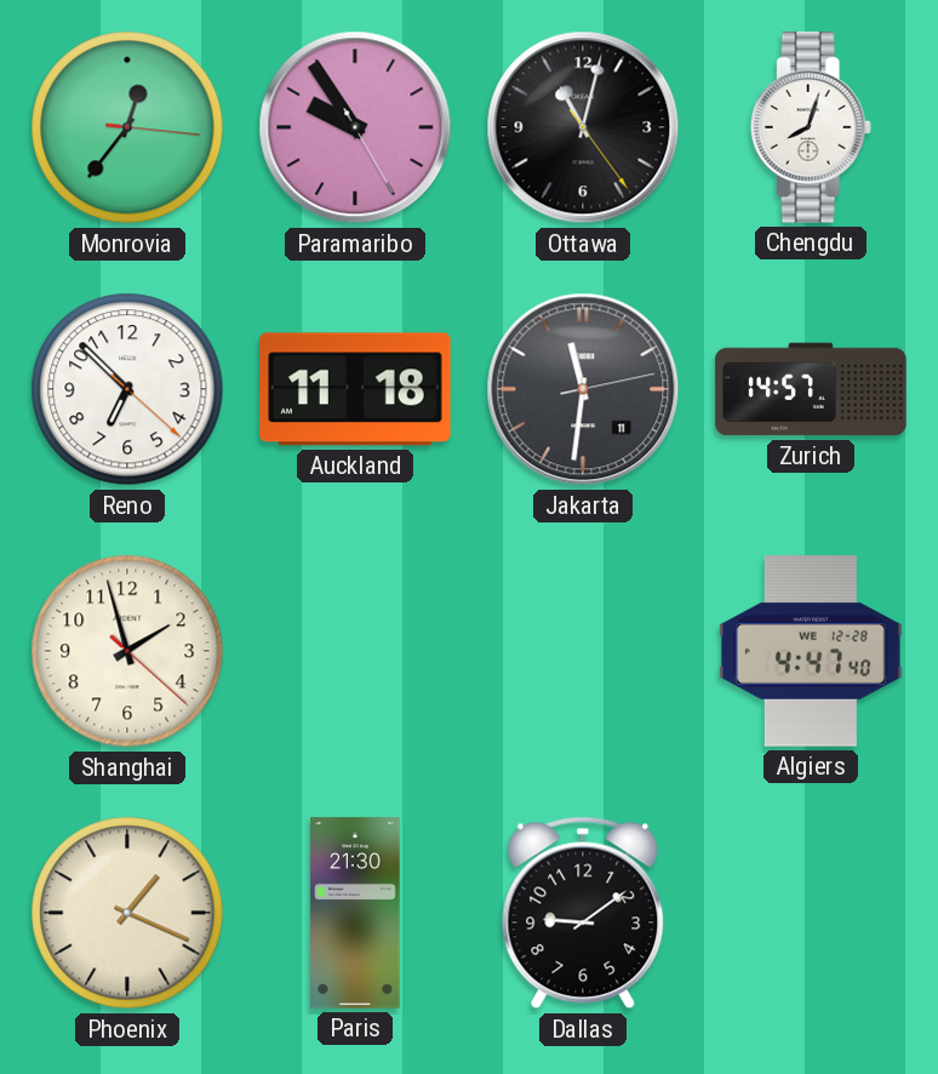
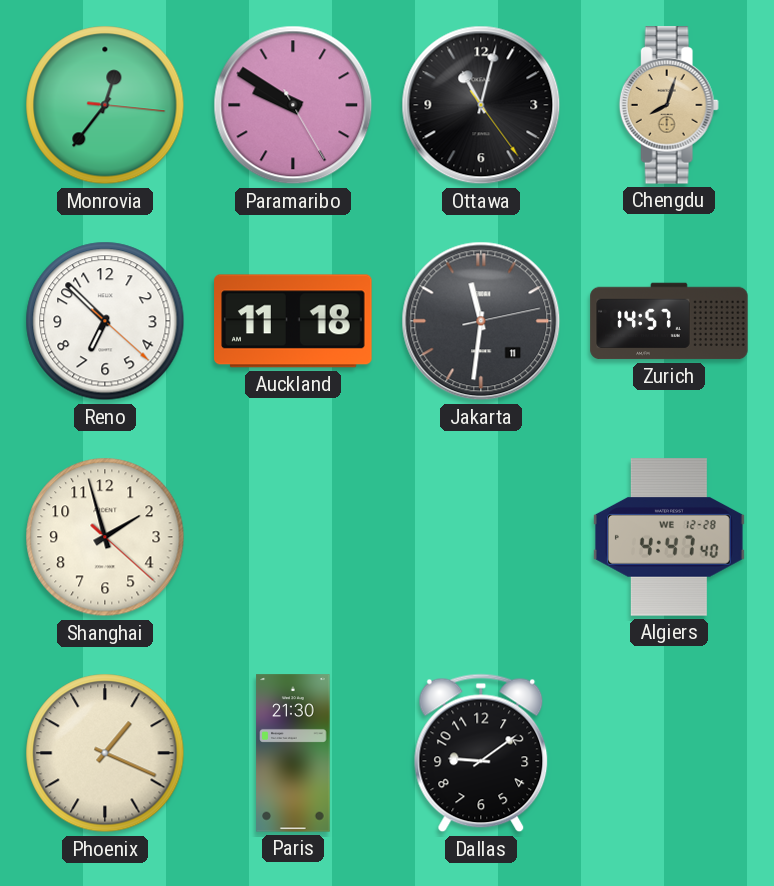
Paramaribo: 9:54 -> 9:50
Chengdu dial: white -> champagne
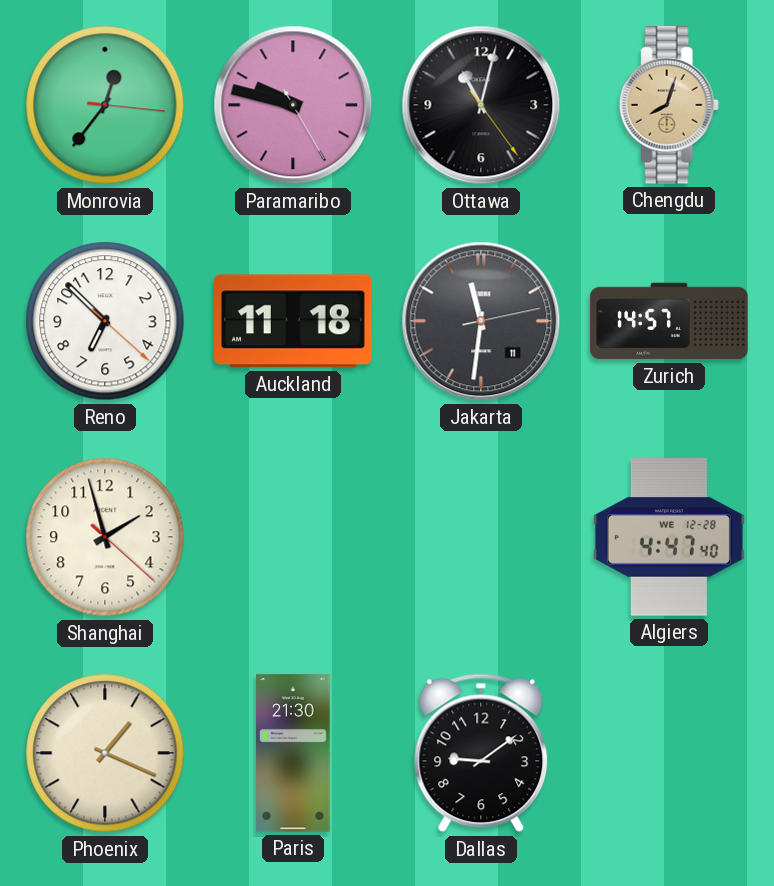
Paramaribo: 9:50 -> 9:47
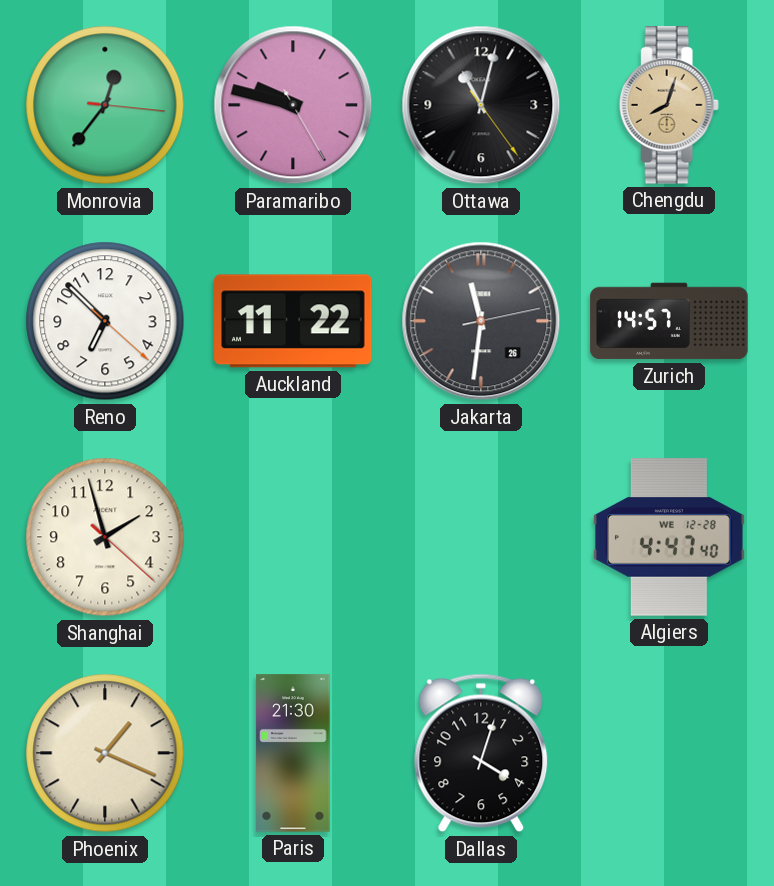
Auckland: 11:18 -> 11:22
Jakarta date: 11 -> 26
Dallas: 9:09 -> 4:03
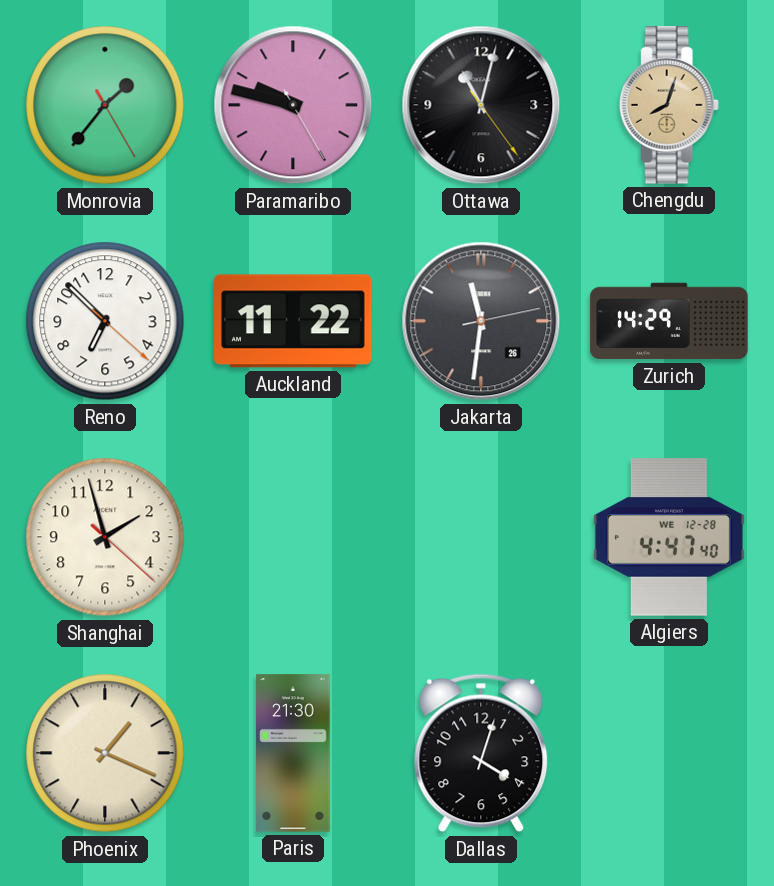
Monrovia: 12:36 -> 1:36
Zurich: 14:57 -> 14:29
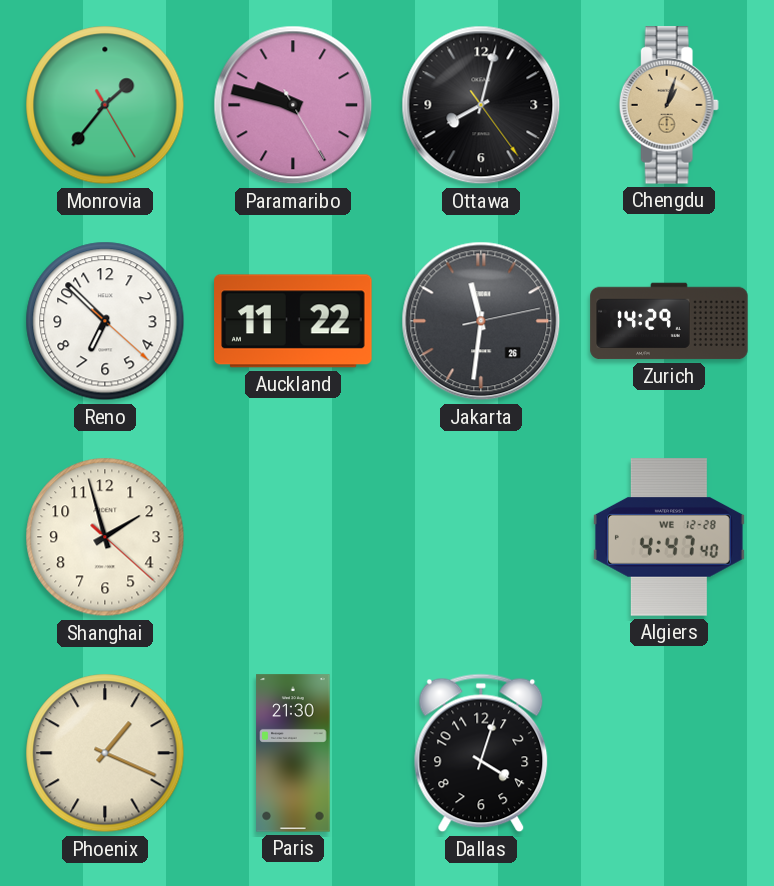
Ottawa: 11:02 -> 8:02
Chengdu: 8:03 -> 1:03
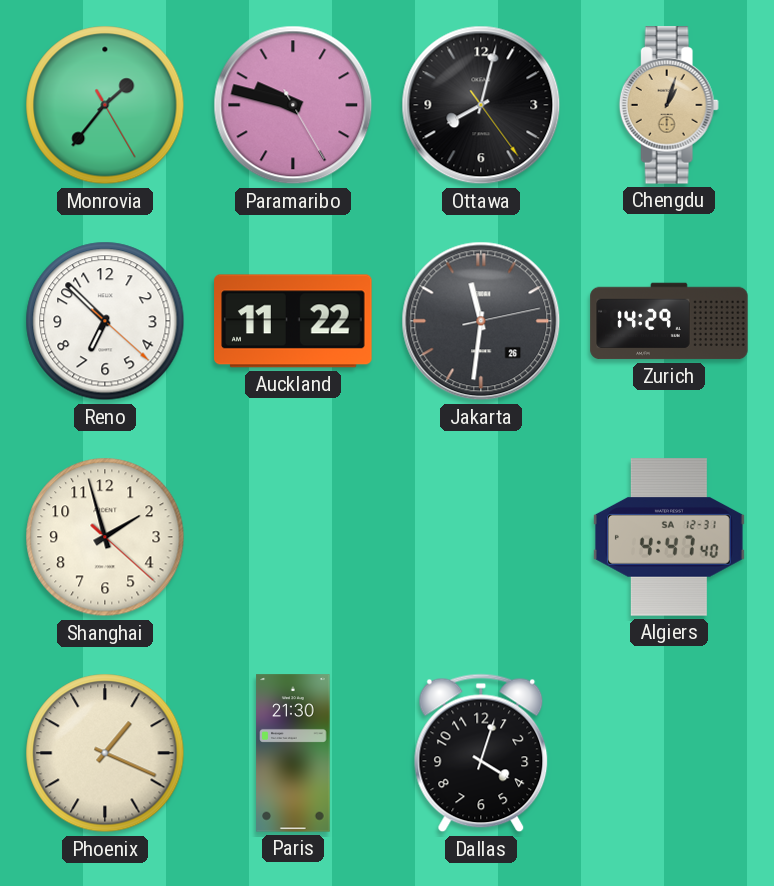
Algiers date: WE 12-28 -> SA 12-31
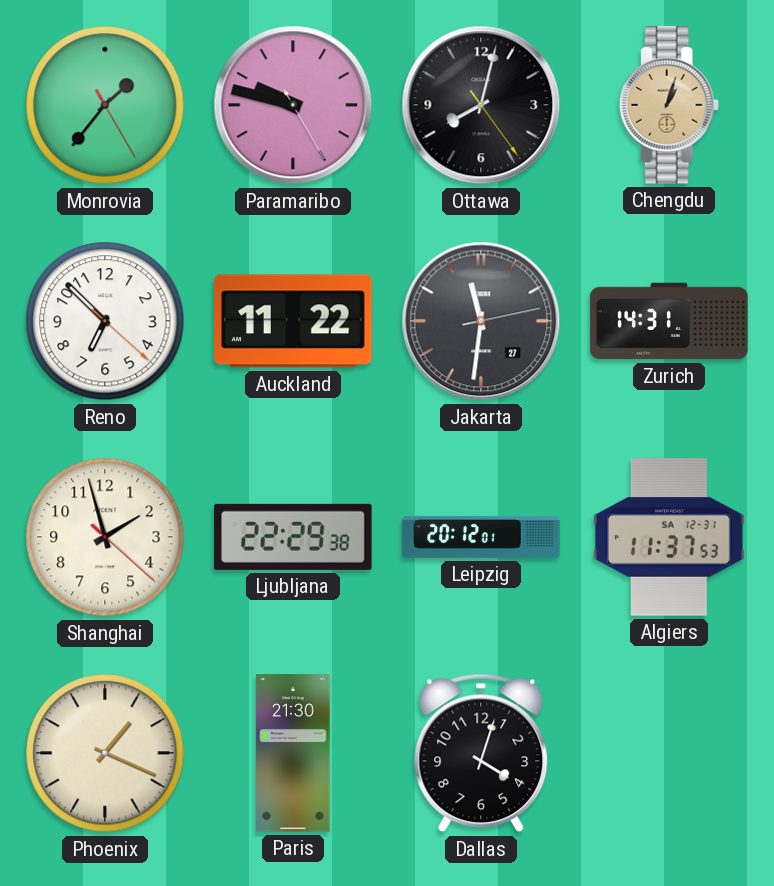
Jakarta date: 26 -> 27
Zurich: 14:29 -> 14:31
Ljubljana: none -> 22:29
Leipzig: none -> 20:12
Algiers: 4:47 -> 11:37
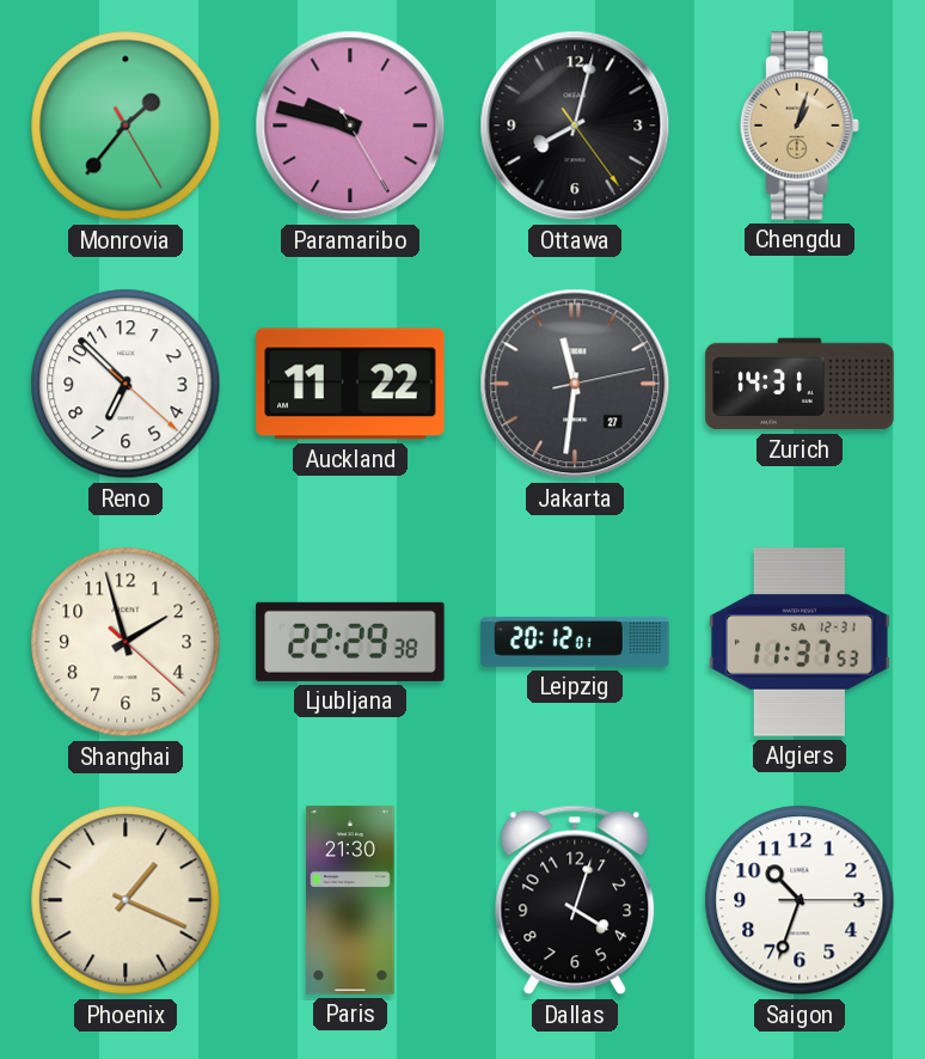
Saigon: none -> 10:33
